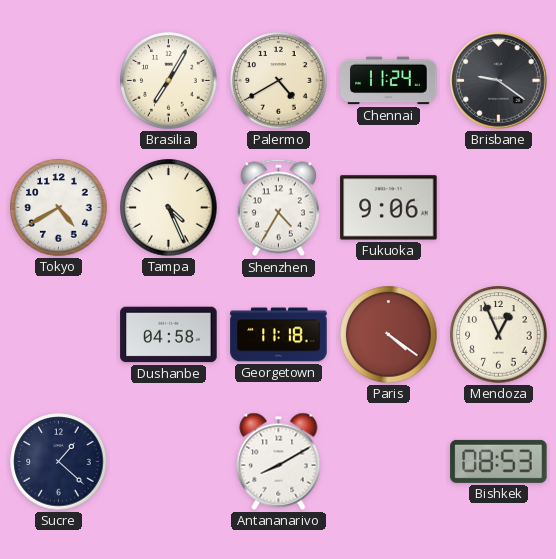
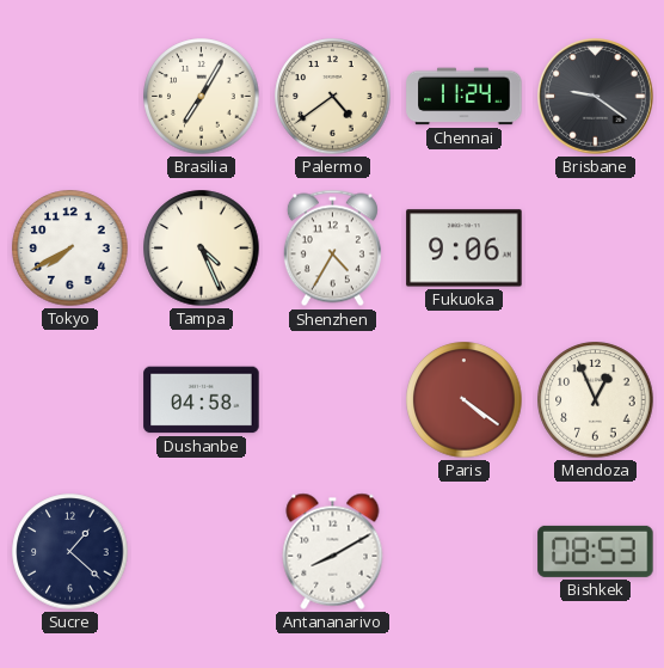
Palermo: 4:40 -> 4:39
Tokyo: 4:40 -> 7:40
Georgetown: 11:18 -> none
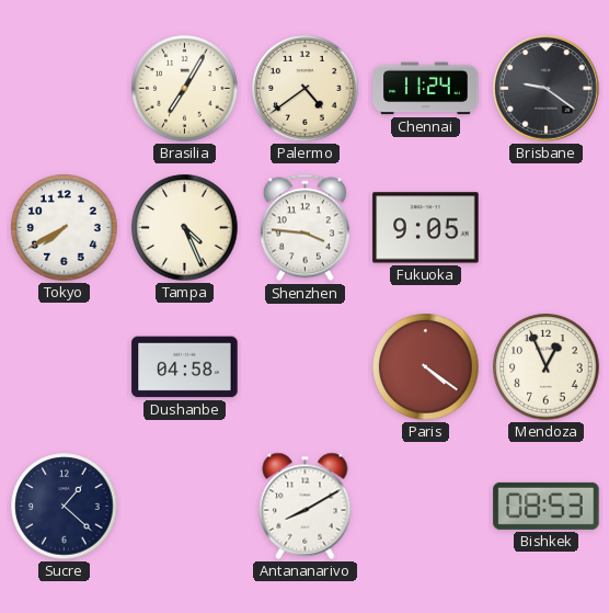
Shenzhen: 4:35 -> 3:46
Fukuoka: 9:06 -> 9:05
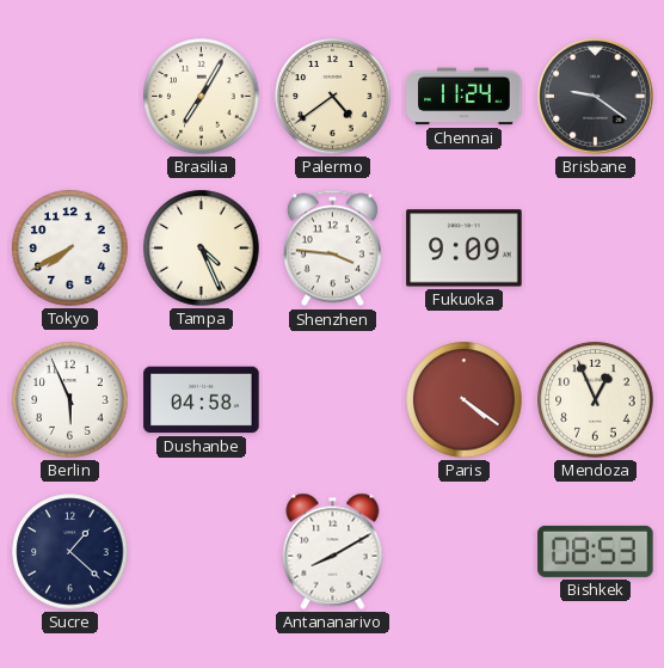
Fukuoka: 9:05 -> 9:09
Berlin: none -> 5:56
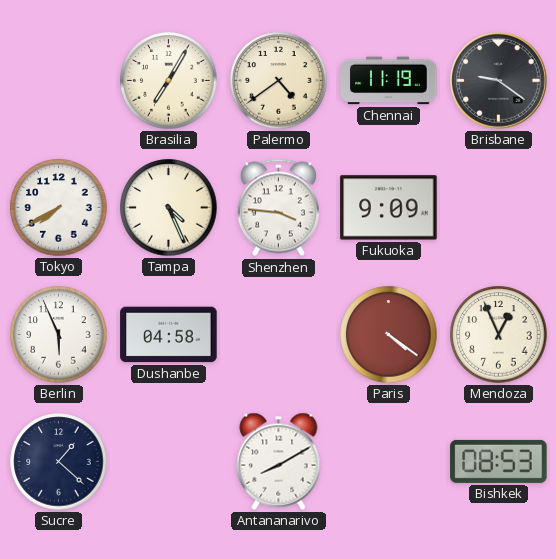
Chennai: 11:24 -> 11:19
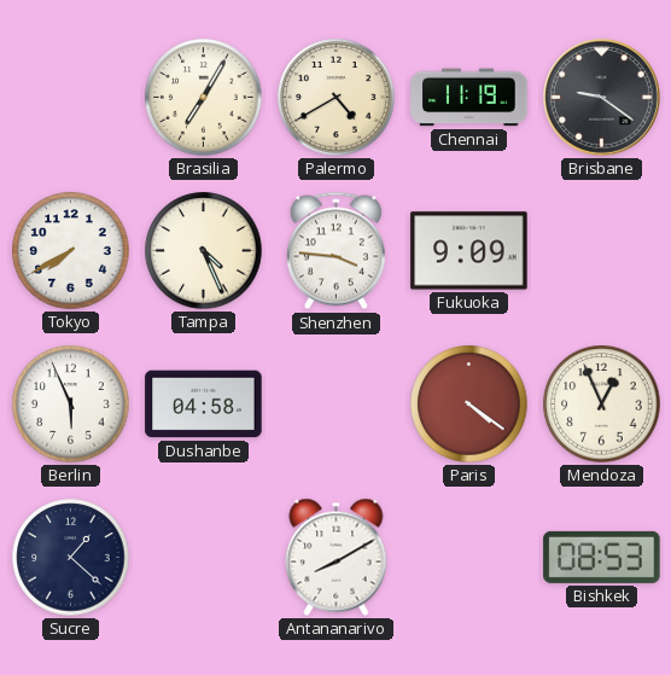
Palermo: 4:39 -> 4:40
